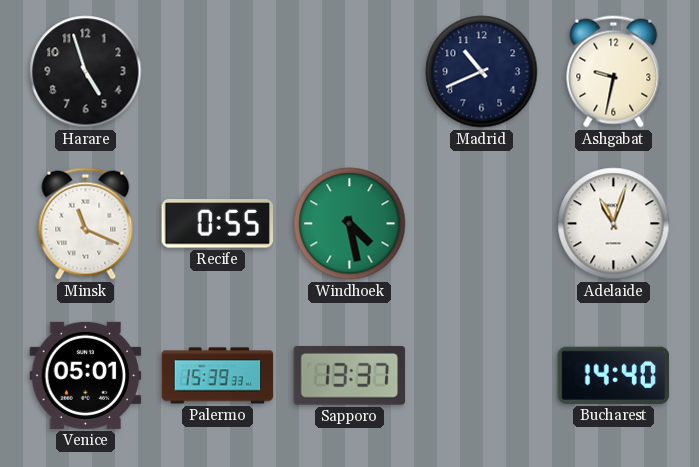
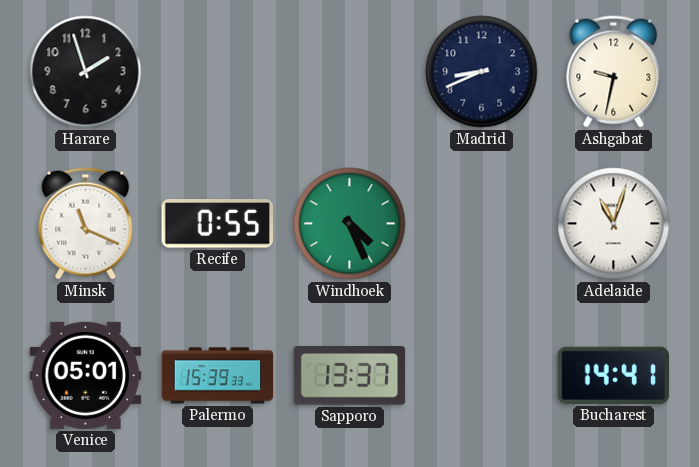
Harare: 4:57 -> 1:57
Madrid: 10:41 -> 8:41
Windhoek: 4:28 -> 4:26
Bucharest: 14:40 -> 14:41
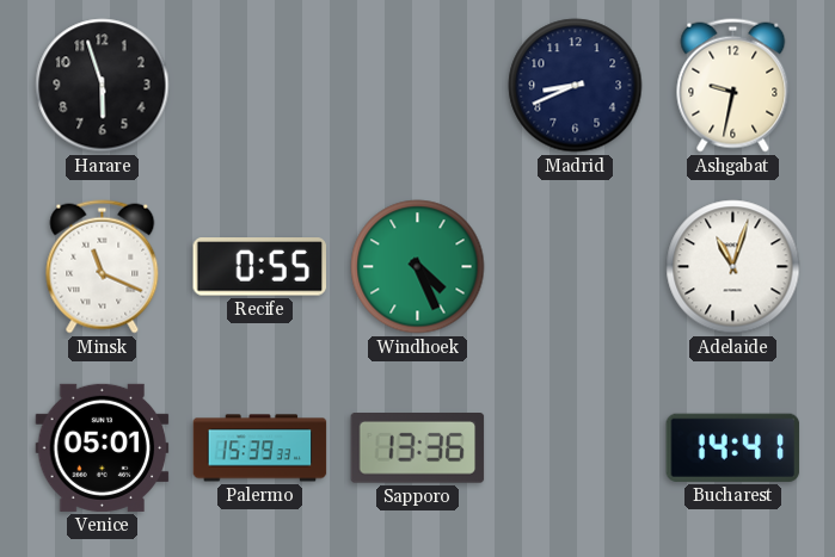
Harare: 1:57 -> 5:57
Sapporo: 13:37 -> 13:36
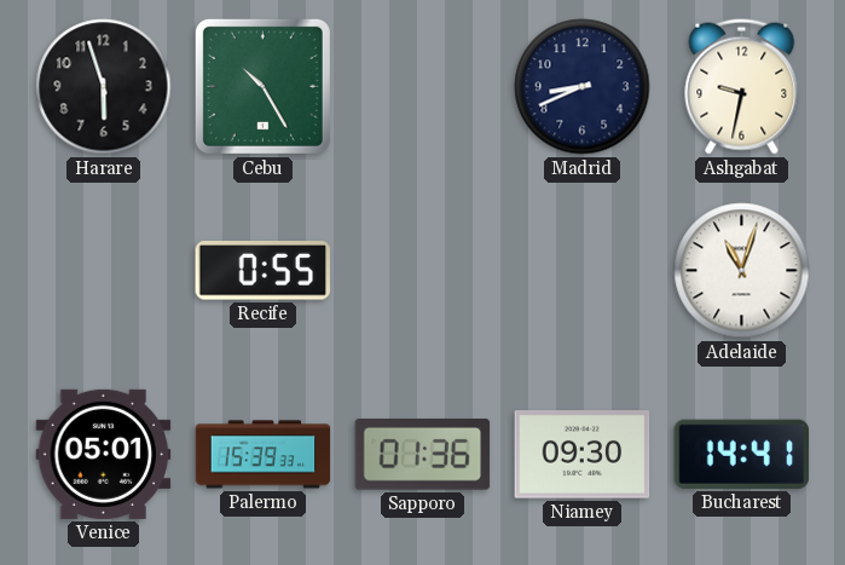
Cebu: none -> 10:25
Minsk: 11:19 -> none
Windhoek: 4:26 -> none
Sapporo: 13:36 -> 01:36
Niamey: none -> 09:30
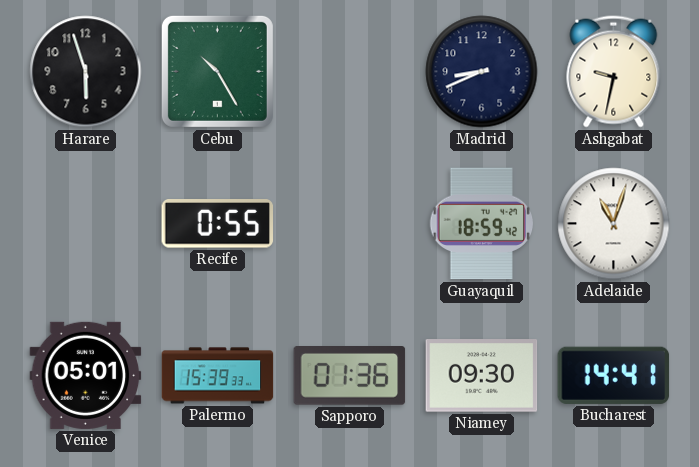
Guayaquil: none -> 18:59
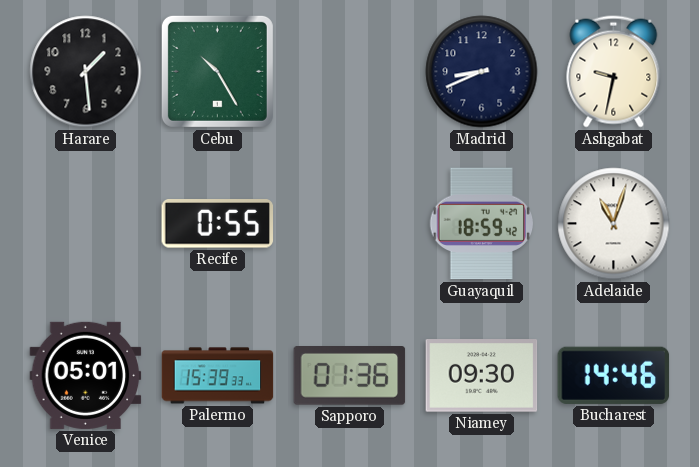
Harare: 5:57 -> 1:29
Bucharest: 14:41 -> 14:46
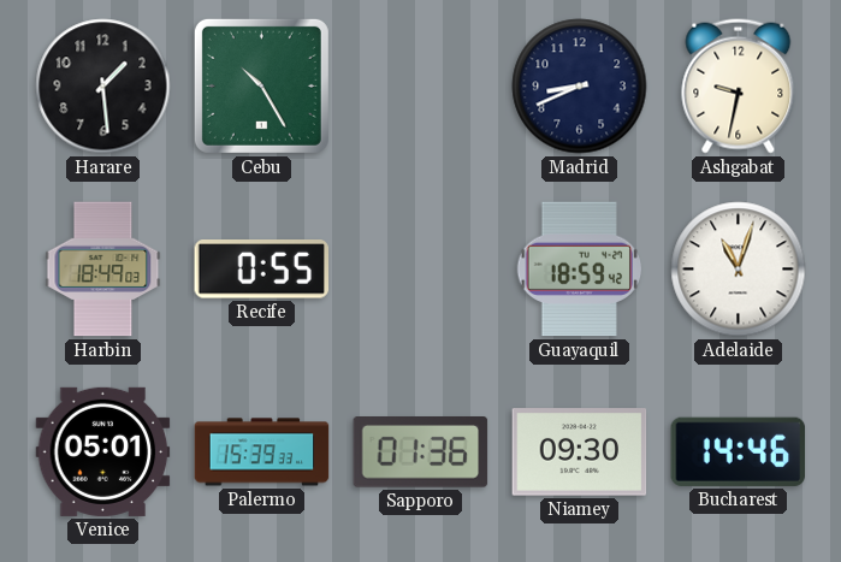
Harbin: none -> 18:49
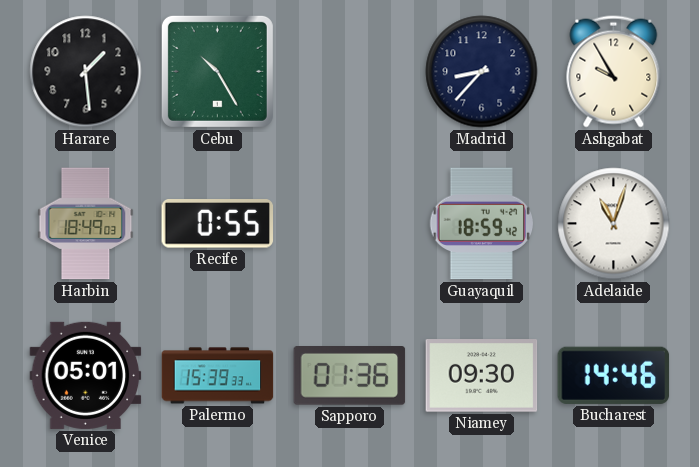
Madrid: 8:41 -> 8:37
Ashgabat: 9:32 -> 9:55
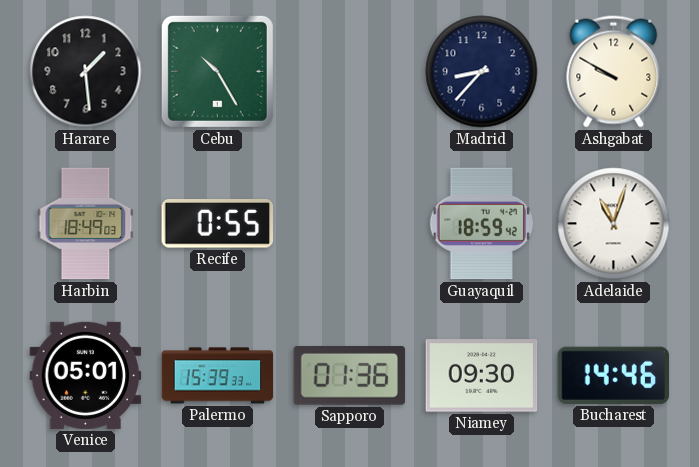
Ashgabat: 9:55 -> 9:50
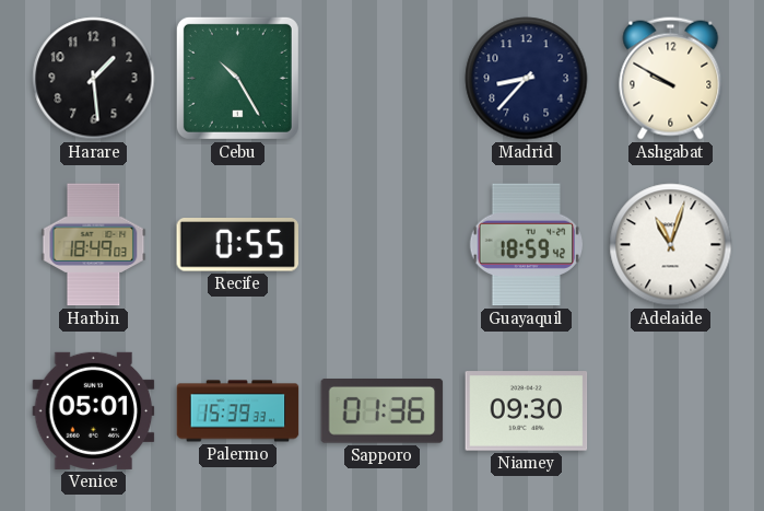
Bucharest: 14:46 -> none
